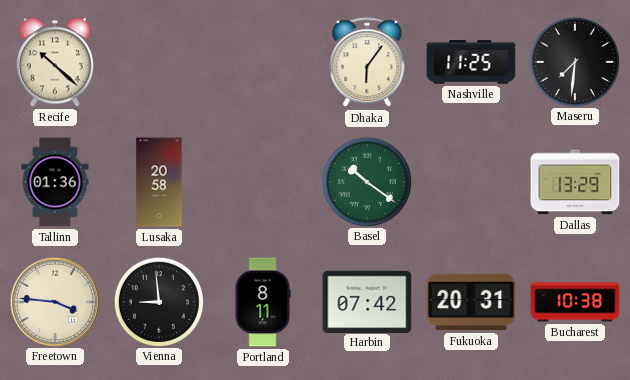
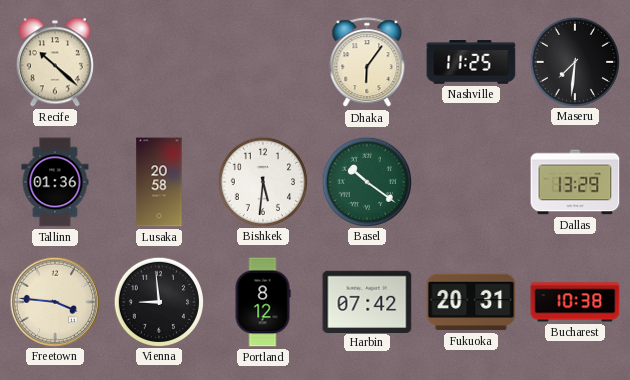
Bishkek: none -> 5:31
Portland: 8:11 -> 8:12
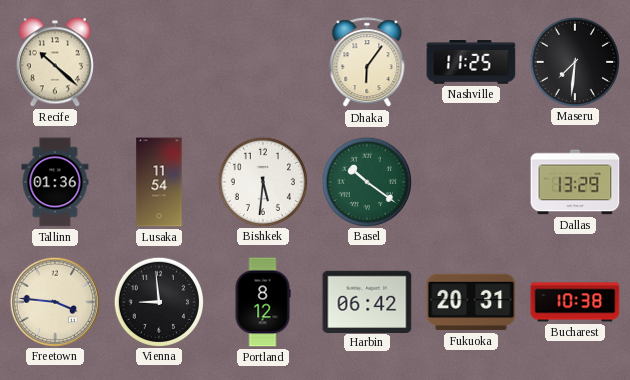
Lusaka: 20:58 -> 11:54
Harbin: 07:42 -> 06:42
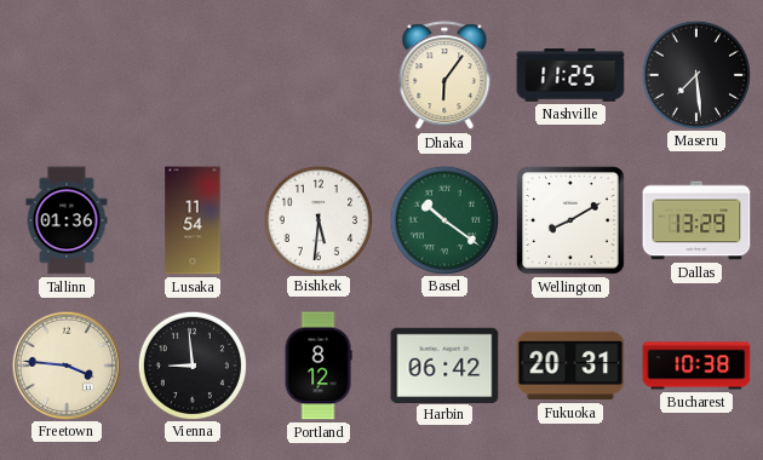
Recife: 10:22 -> none
Maseru: 7:31 -> 7:29
Wellington: none -> 8:10
